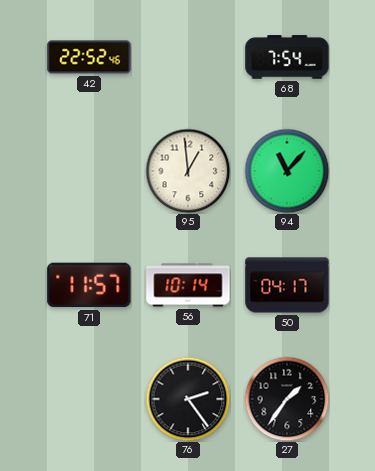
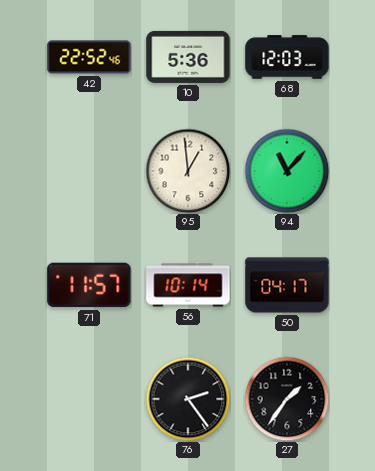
10: none -> 5:36
68: 7:54 -> 12:03
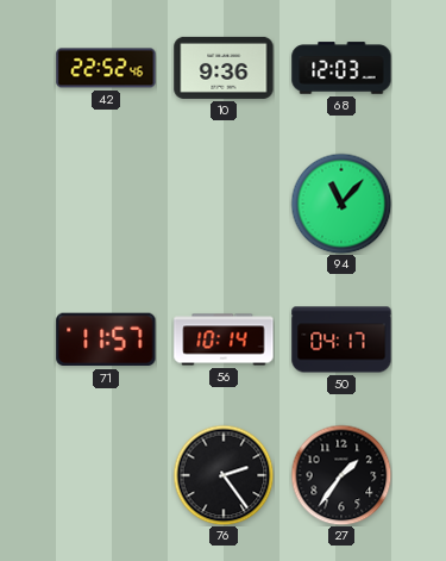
10: 5:36 -> 9:36
95: 12:59 -> none
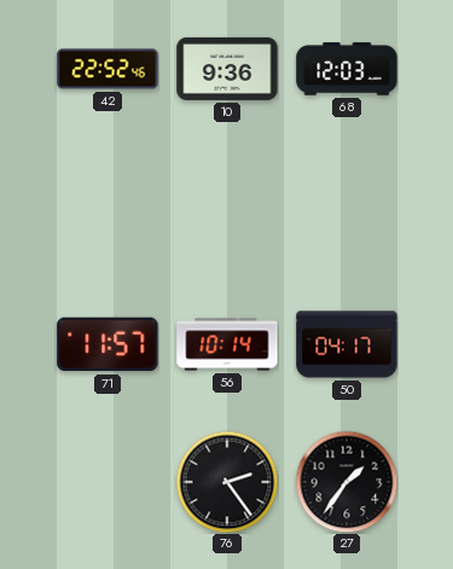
94: 11:07 -> none
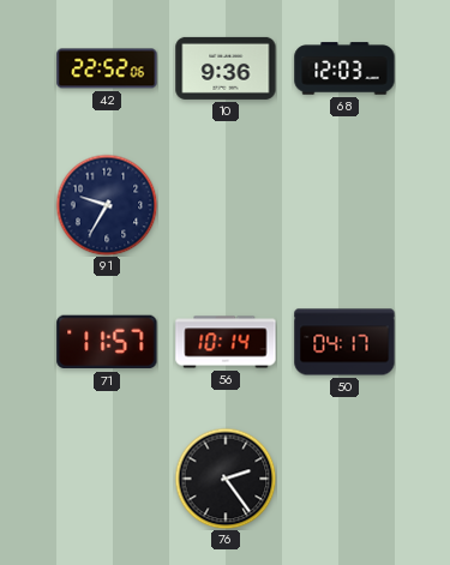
42: 22:52:46 -> 22:52:06
91: none -> 9:35
27: 1:36 -> none
